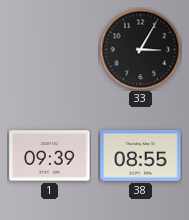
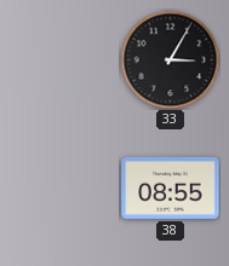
1: 09:39 -> none
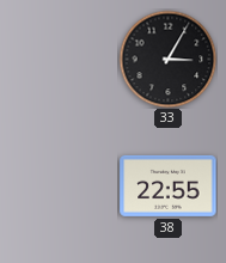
38: 08:55 -> 22:55
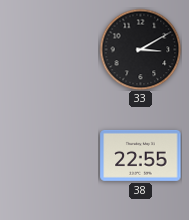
33: 3:05 -> 3:10
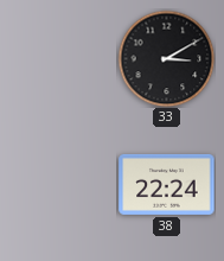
38: 22:55 -> 22:24
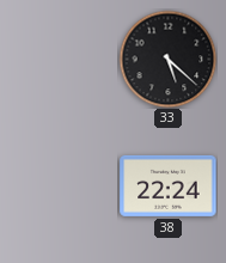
33: 3:10 -> 5:22
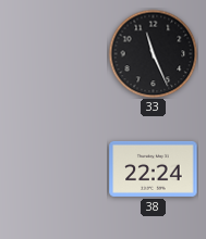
33: 5:22 -> 11:26
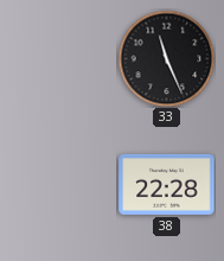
38: 22:24 -> 22:28
